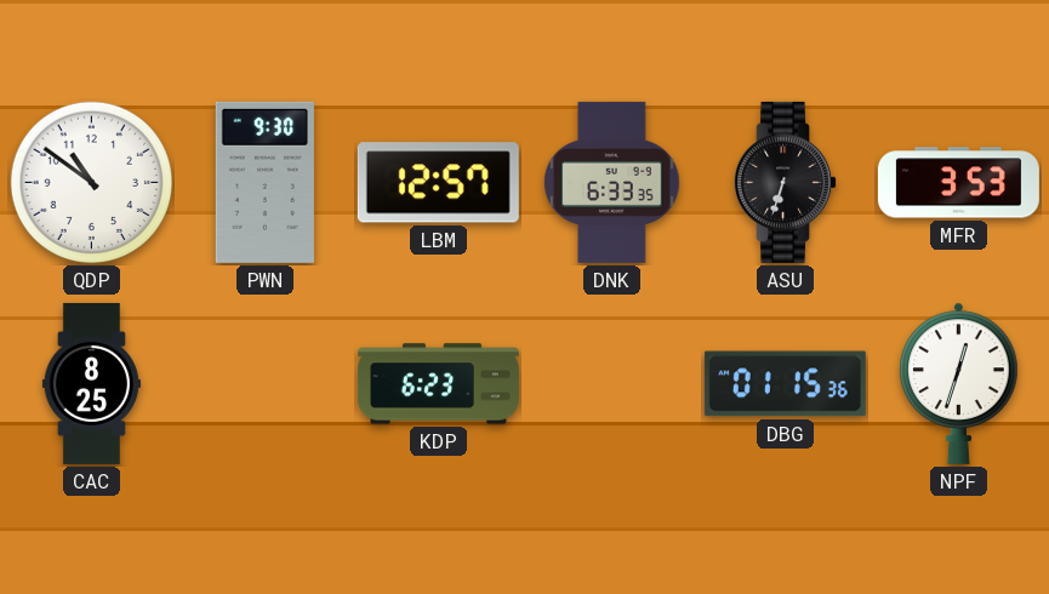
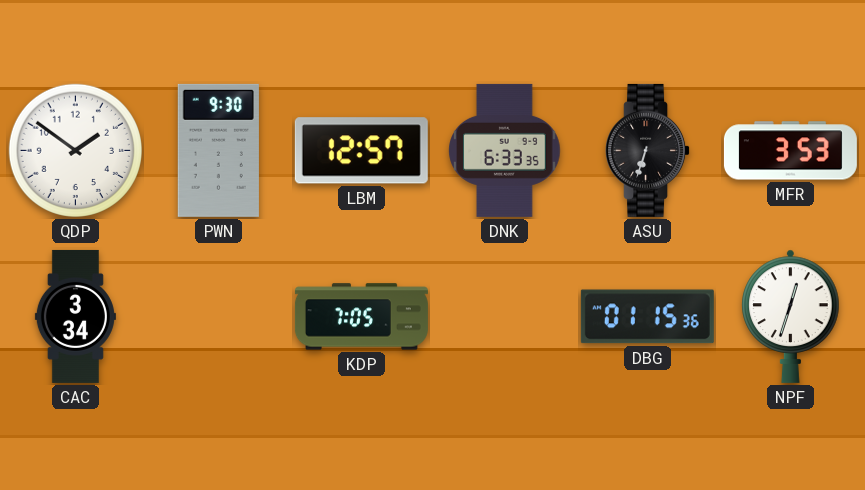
QDP: 10:51 -> 1:51
CAC: 8:25 -> 3:34
KDP: 6:23 -> 7:05
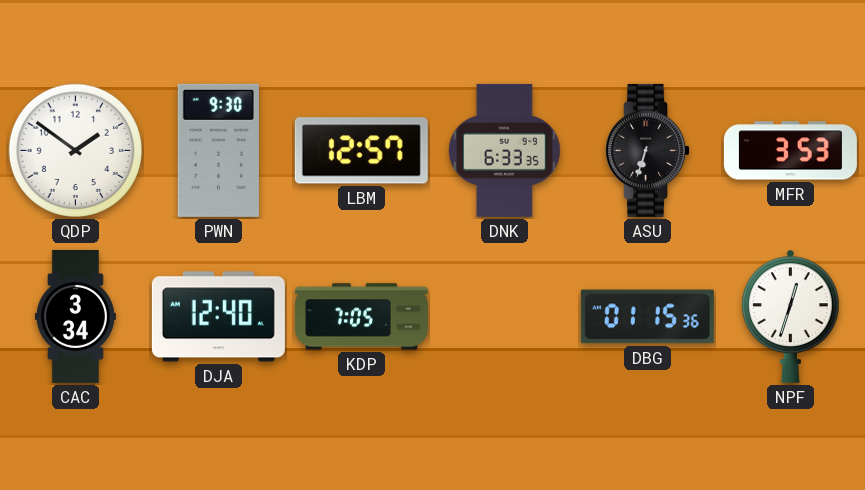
DJA: none -> 12:40
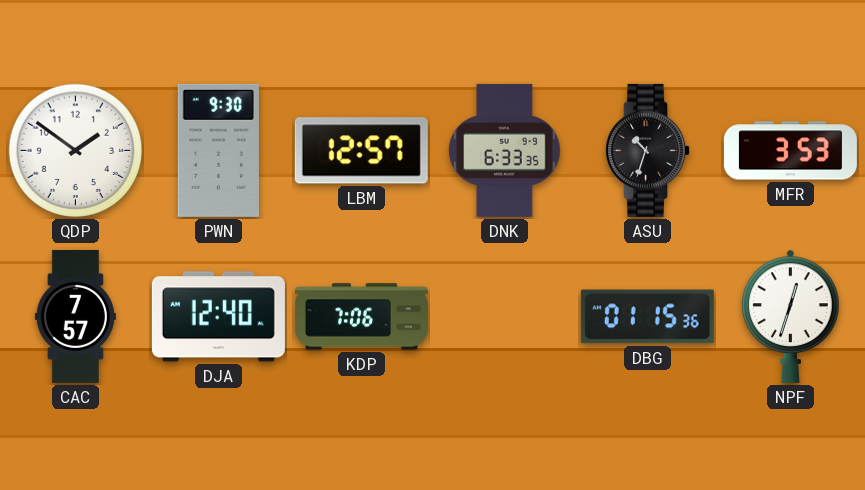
ASU: 6:33 -> 10:33
CAC: 3:34 -> 7:57
KDP: 7:05 -> 7:06
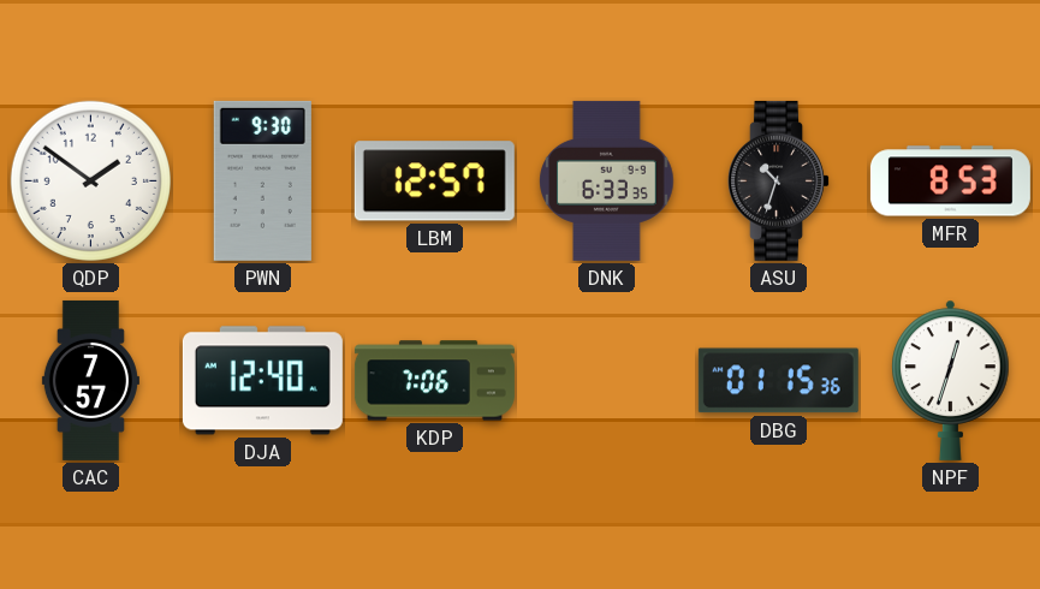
MFR: 3:53 -> 8:53
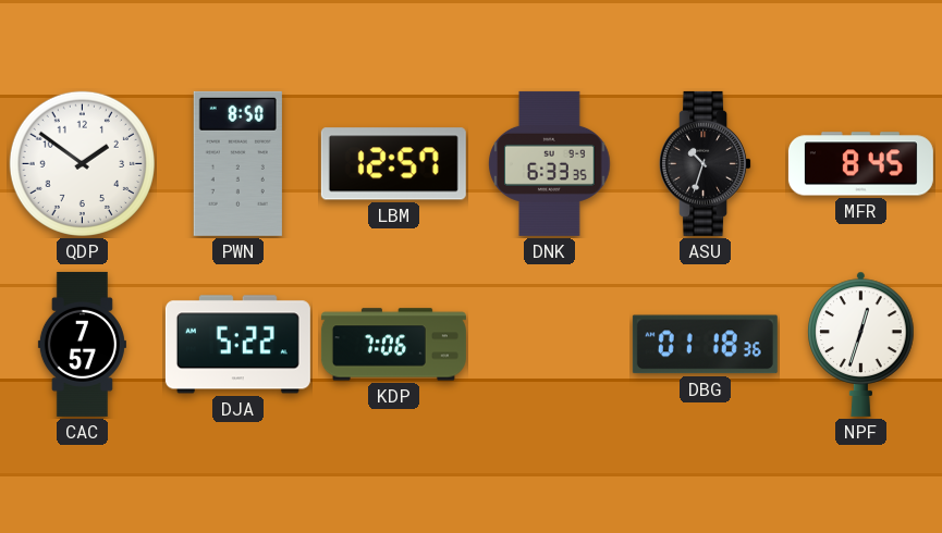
PWN: 9:30 -> 8:50
MFR: 8:53 -> 8:45
DJA: 12:40 -> 5:22
DBG: 01:15 -> 01:18
